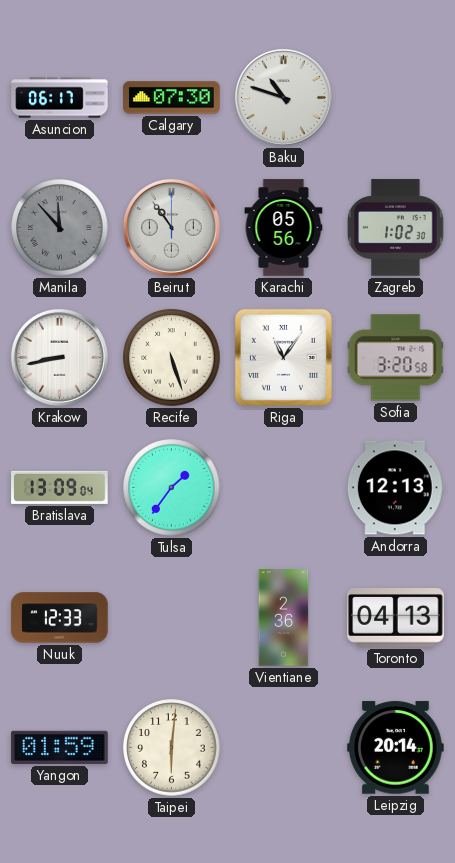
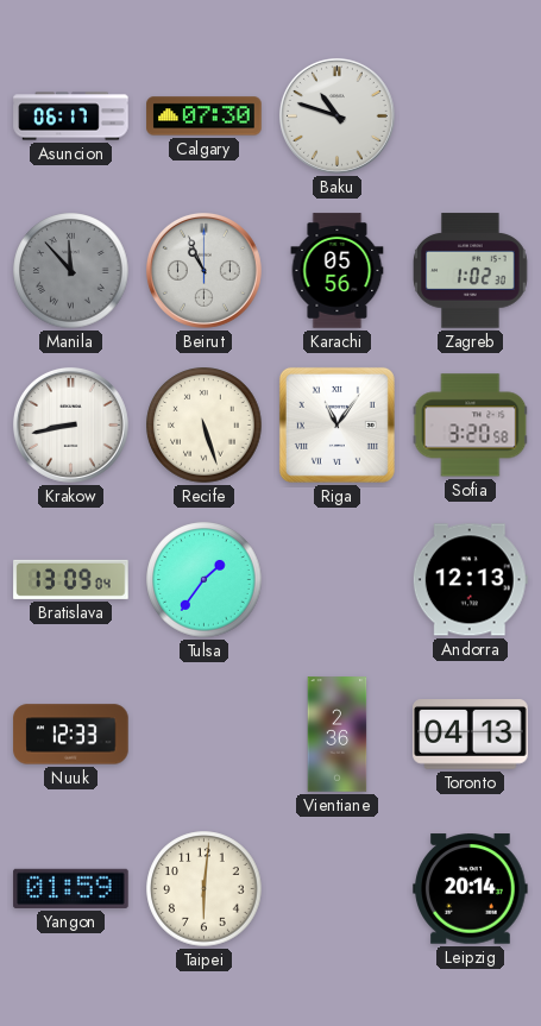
Beirut: 10:54 -> 10:56
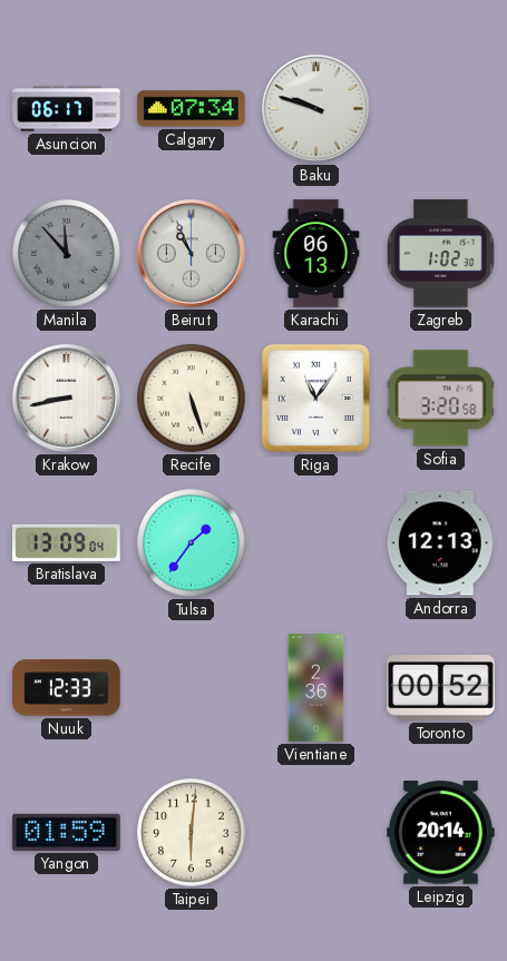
Calgary: 07:30 -> 07:34
Baku: 10:48 -> 9:48
Karachi: 05:56 -> 06:13
Toronto: 04:13 -> 00:52
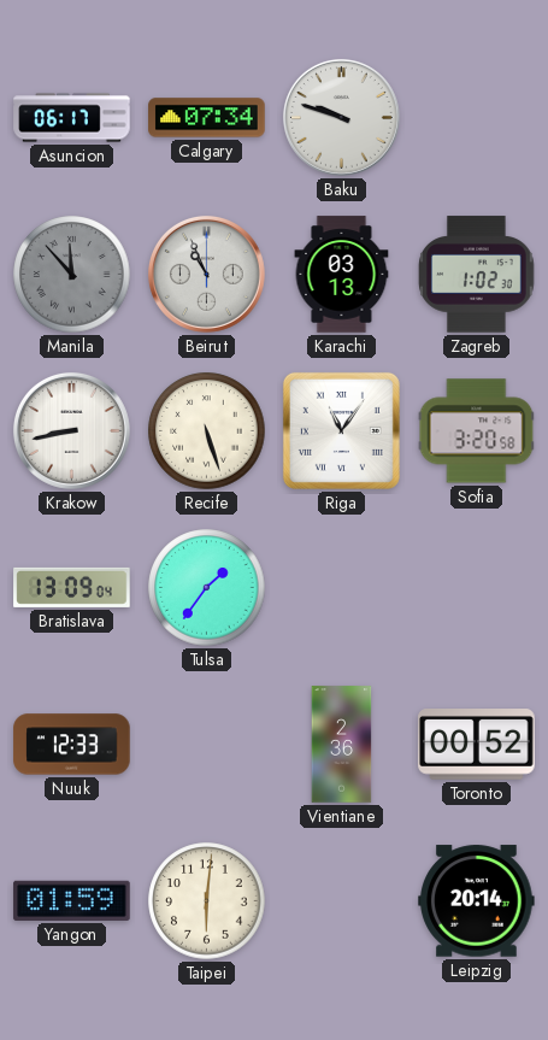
Karachi: 06:13 -> 03:13
Andorra: 12:13 -> none
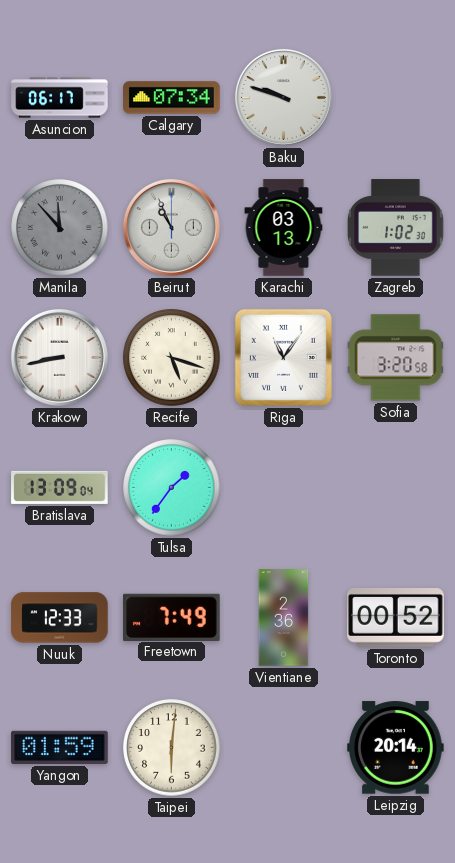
Recife: 5:27 -> 5:18
Freetown: none -> 7:49
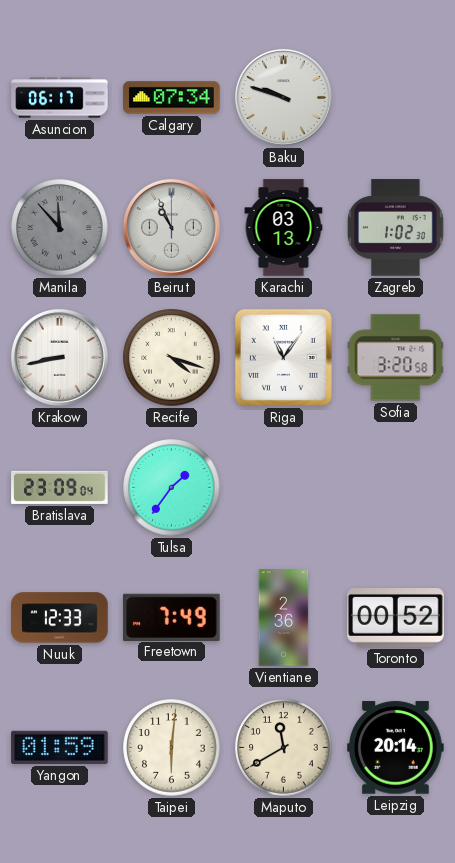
Recife: 5:18 -> 4:18
Bratislava: 13:09 -> 23:09
Maputo: none -> 11:40
